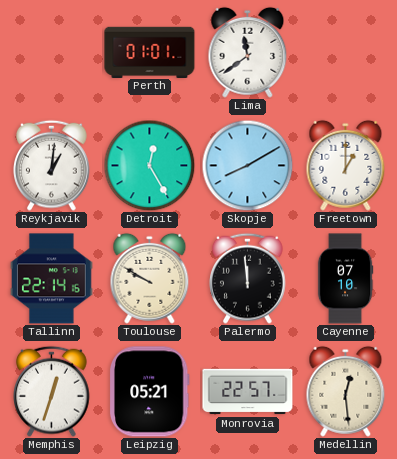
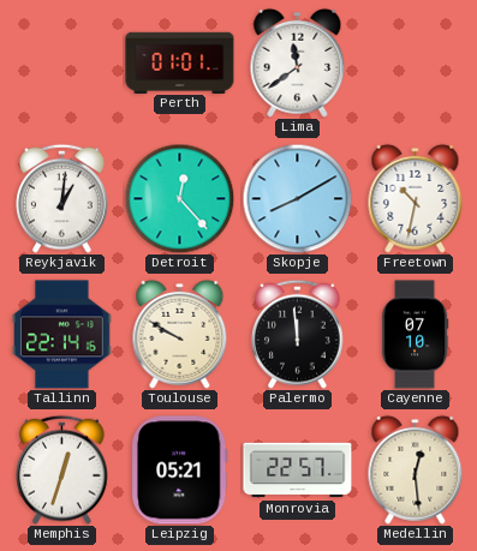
Detroit: 12:25 -> 12:23
Freetown: 1:00 -> 10:32
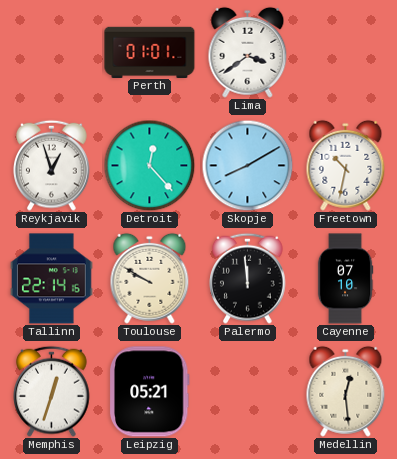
Lima: 11:39 -> 3:39
Reykjavik: 1:01 -> 12:57
Monrovia: 22:57 -> none
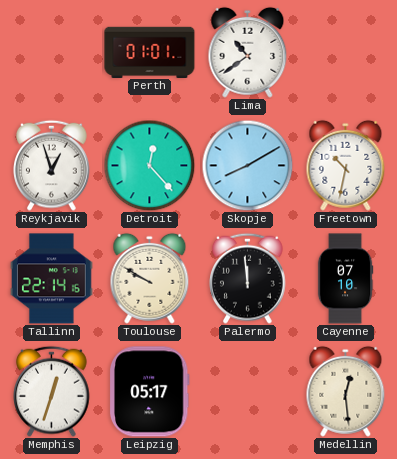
Lima: 3:39 -> 10:39
Leipzig: 05:21 -> 05:17
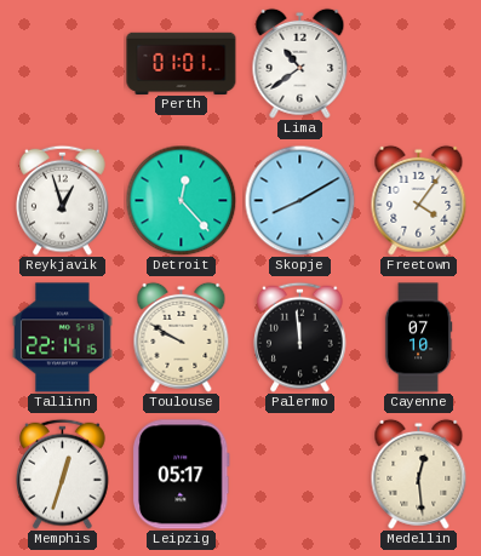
Freetown: 10:32 -> 4:06
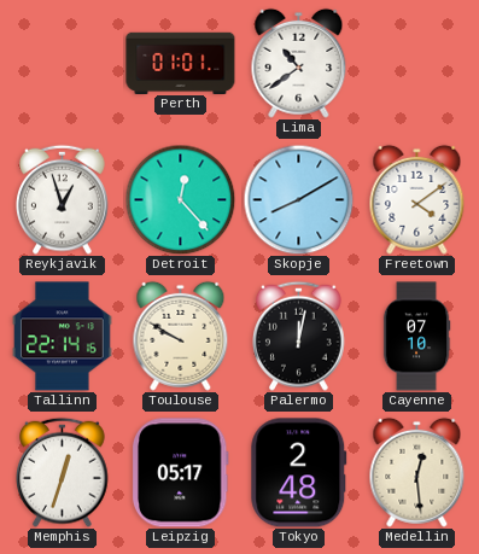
Freetown: 4:06 -> 4:09
Palermo: 11:59 -> 12:02
Tokyo: none -> 2:48
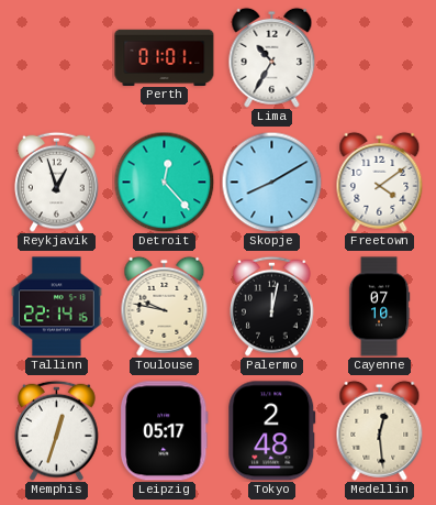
Lima: 10:39 -> 10:35
Toulouse: 9:50 -> 9:47
